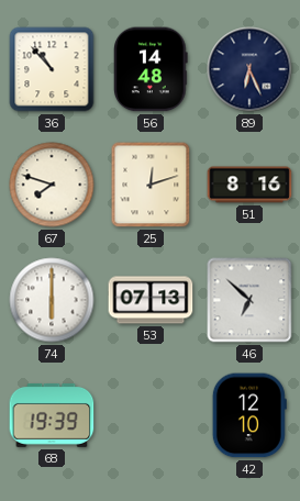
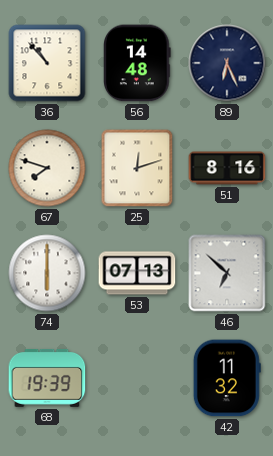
42: 12:10 -> 11:32
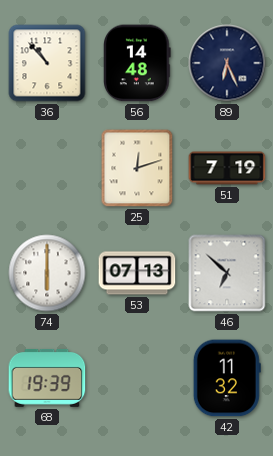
67: 7:48 -> none
51: 8:16 -> 7:19
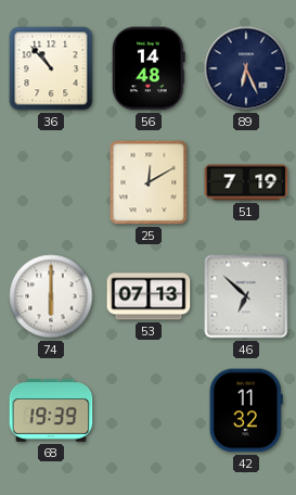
25: 12:12 -> 12:10
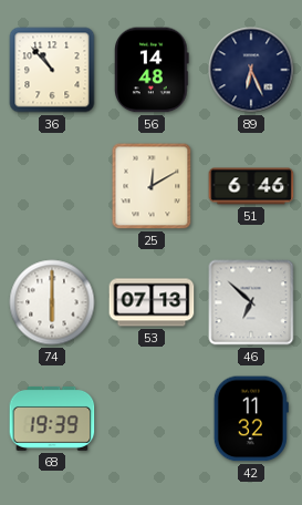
51: 7:19 -> 6:46
